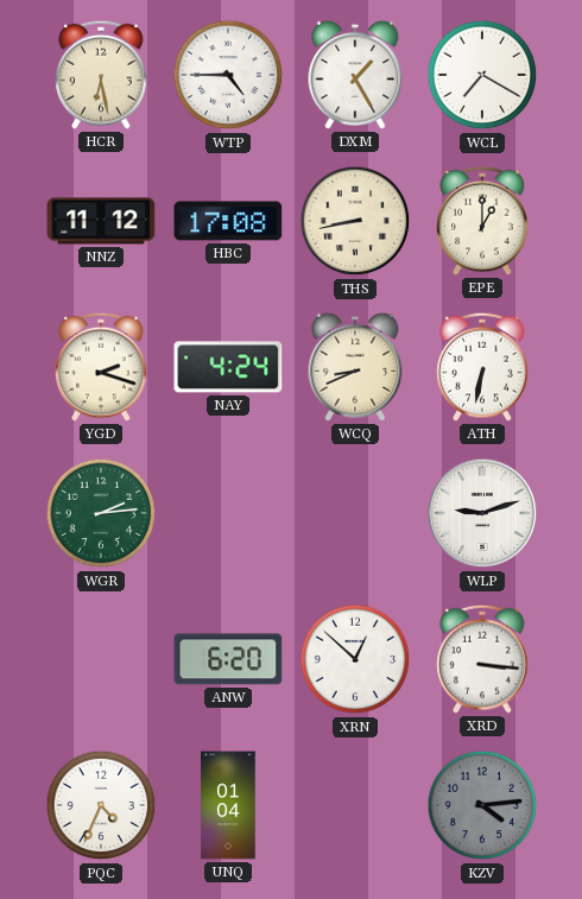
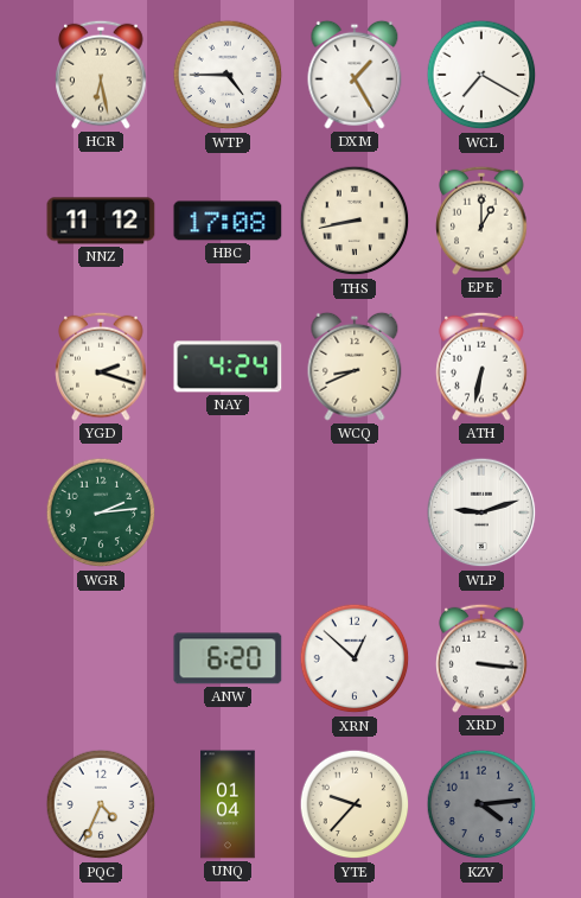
YTE: none -> 9:37
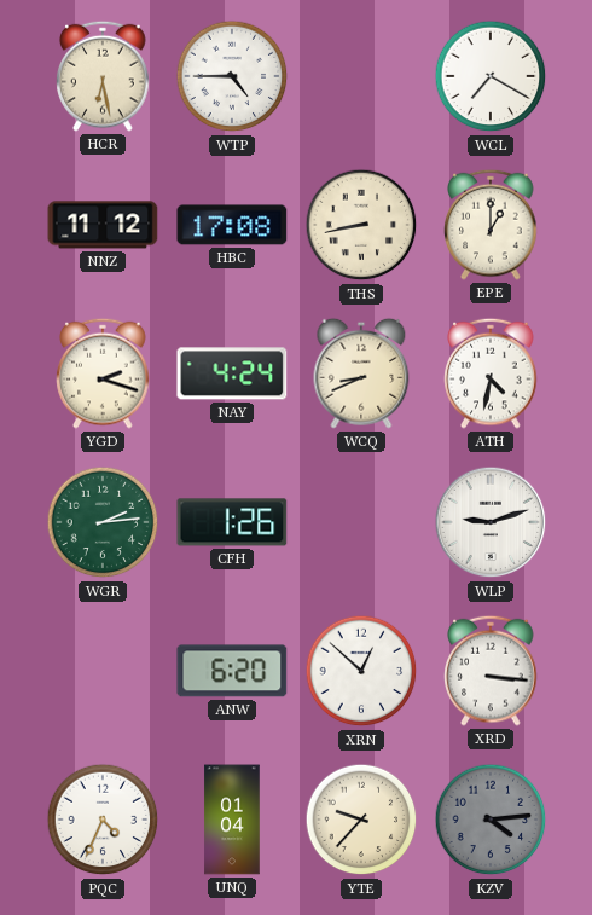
DXM: 1:25 -> none
ATH: 6:32 -> 4:32
CFH: none -> 1:26
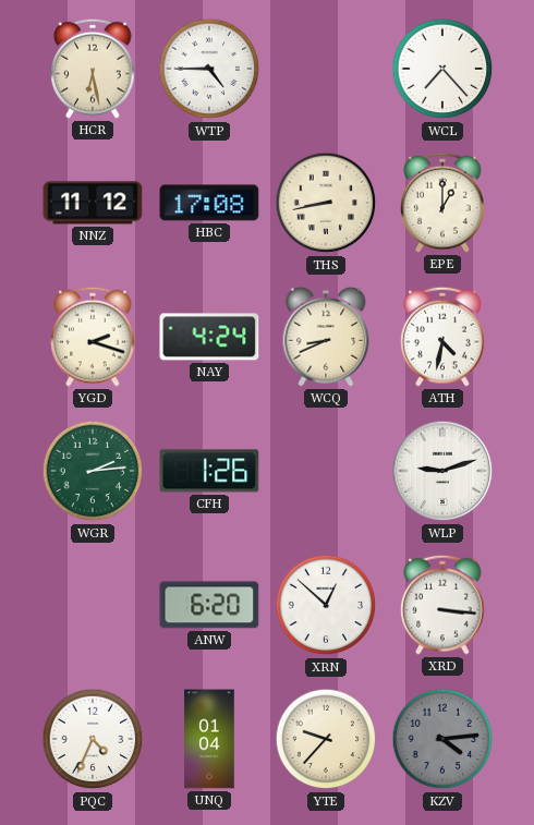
WCL: 7:20 -> 7:23
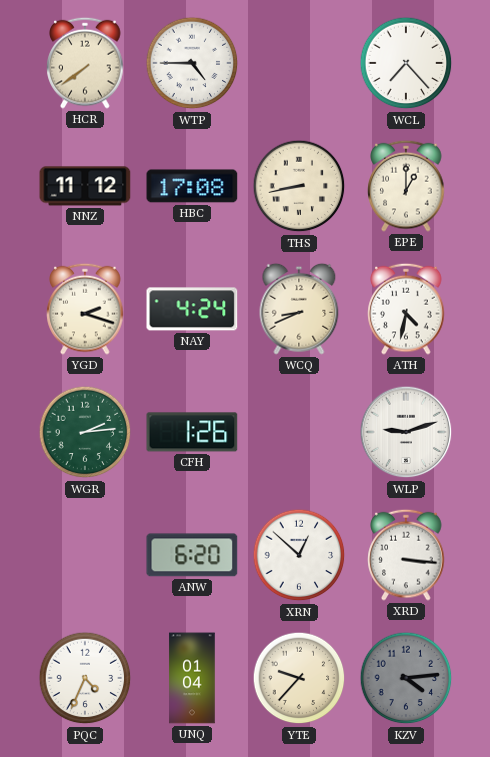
HCR: 6:28 -> 7:39
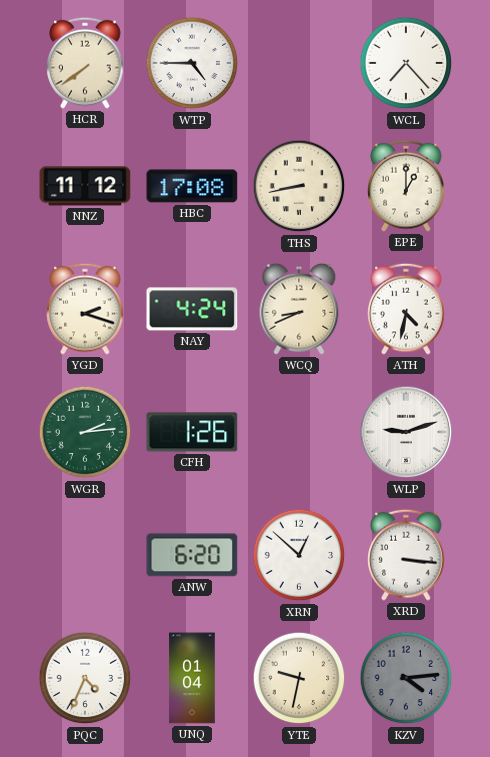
YTE: 9:37 -> 9:32
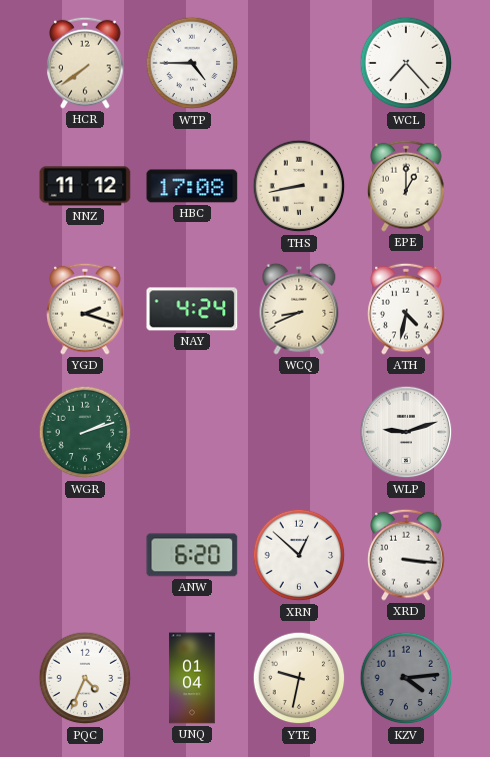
WGR: 2:14 -> 2:12
CFH: 1:26 -> none
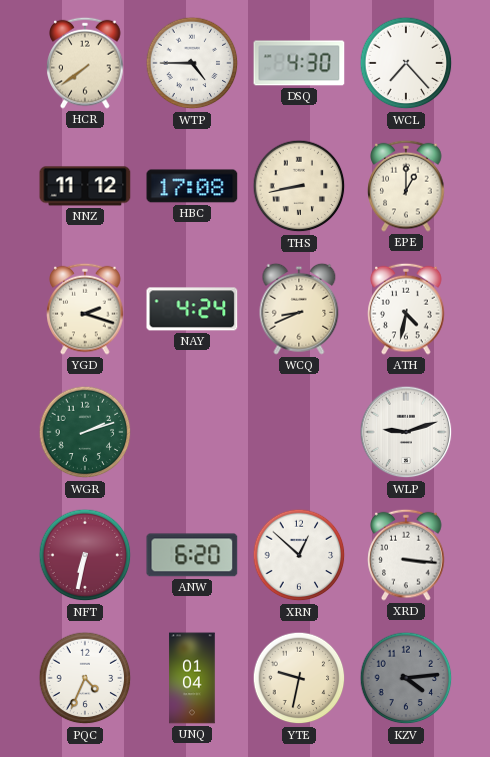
DSQ: none -> 4:30
NFT: none -> 6:32
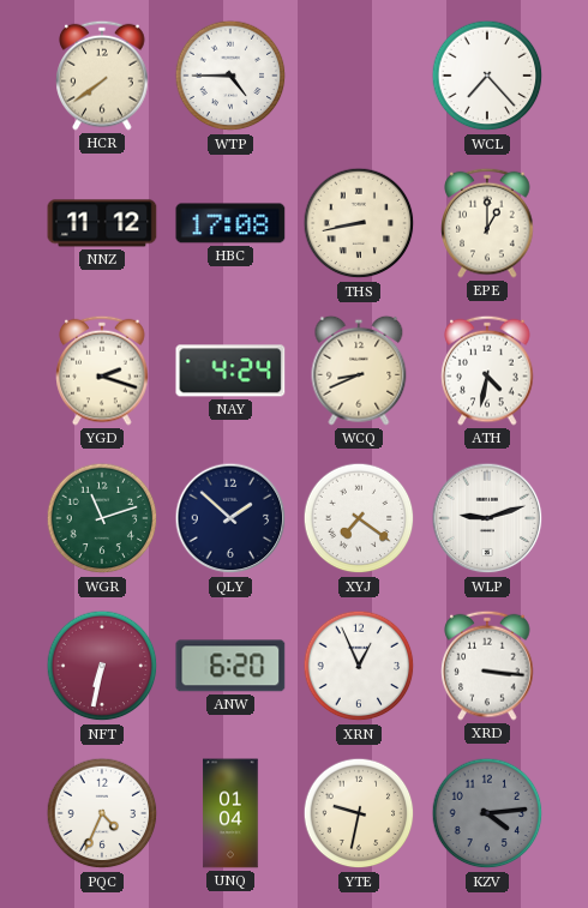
DSQ: 4:30 -> none
WGR: 2:12 -> 11:12
QLY: none -> 1:52
XYJ: none -> 7:21
XRN: 12:52 -> 12:56
